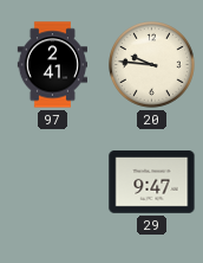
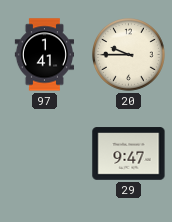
97: 2:41 -> 1:41
20: 9:46 -> 9:45
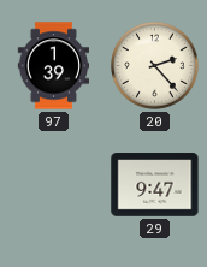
97: 1:41 -> 1:39
20: 9:45 -> 2:23
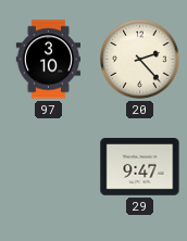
97: 1:39 -> 3:10
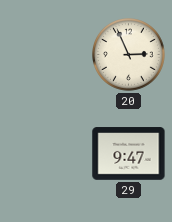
97: 3:10 -> none
20: 2:23 -> 2:56
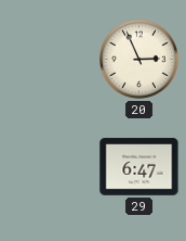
29: 9:47 -> 6:47
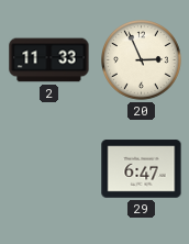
2: none -> 11:33
